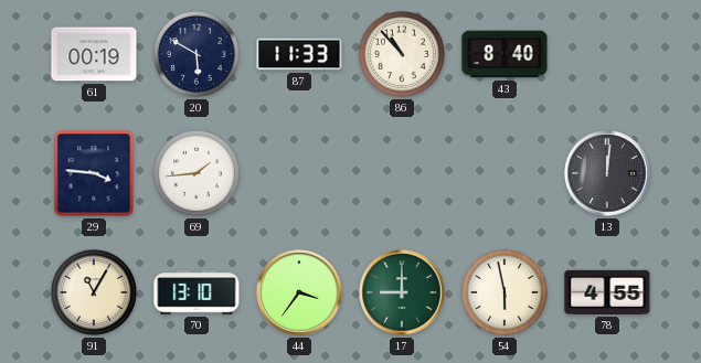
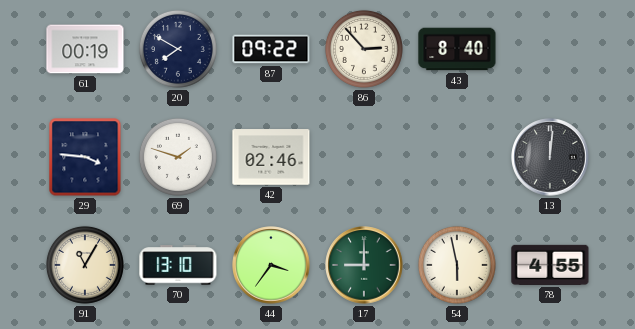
20: 5:50 -> 7:50
87: 11:33 -> 09:22
86: 10:53 -> 2:53
69: 1:44 -> 1:48
42: none -> 02:46
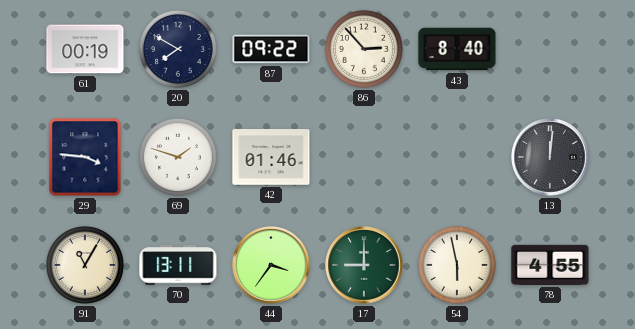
42: 02:46 -> 01:46
70: 13:10 -> 13:11
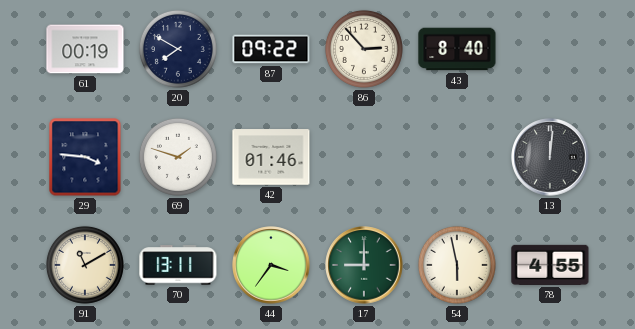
91: 11:05 -> 11:10
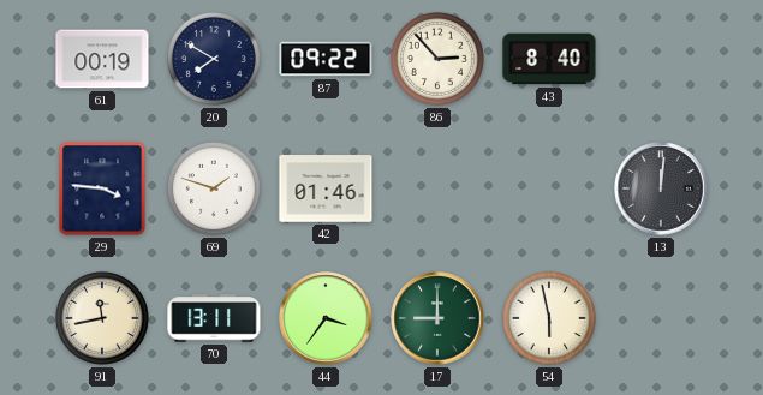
91: 11:10 -> 11:43
78: 4:55 -> none
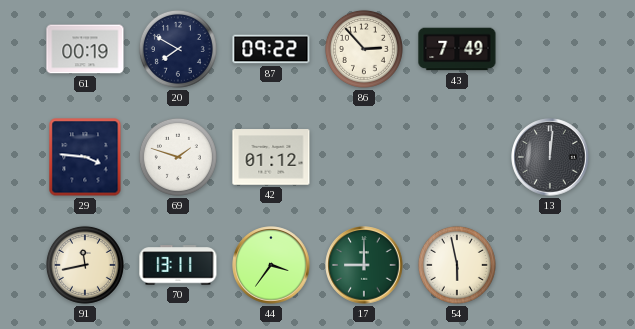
43: 8:40 -> 7:49
42: 01:46 -> 01:12
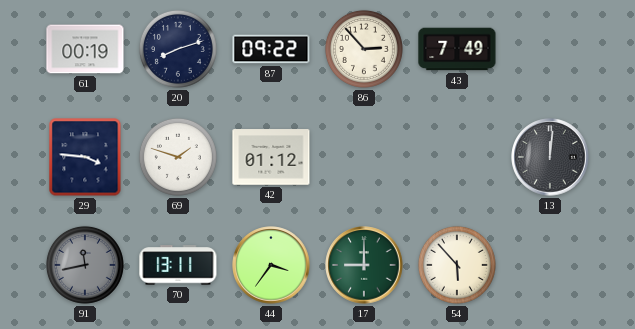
20: 7:50 -> 8:12
91 dial: cream -> grey
54: 5:58 -> 5:53
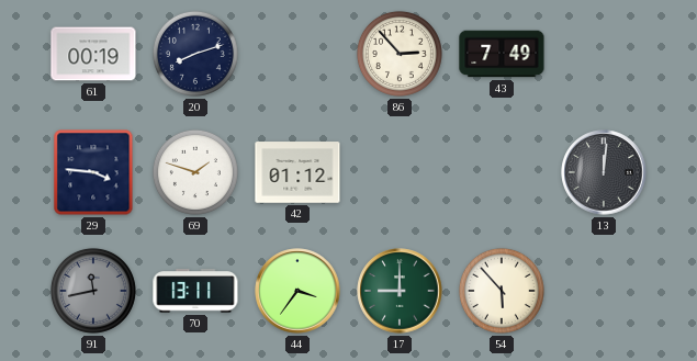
87: 09:22 -> none
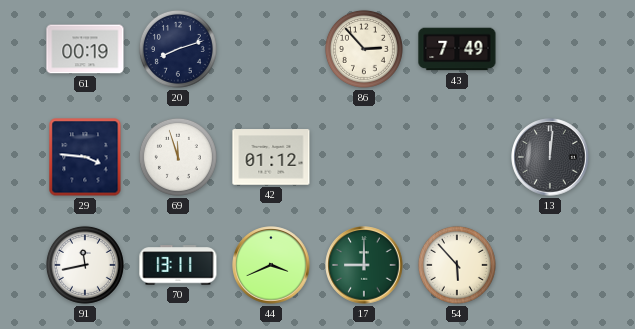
69: 1:48 -> 11:57
91 dial: grey -> white
44: 3:36 -> 3:41
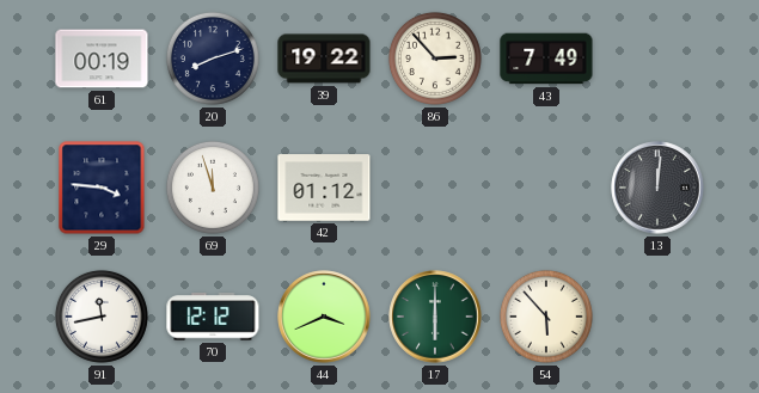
39: none -> 19:22
70: 13:11 -> 12:12
17: 9:00 -> 6:00
